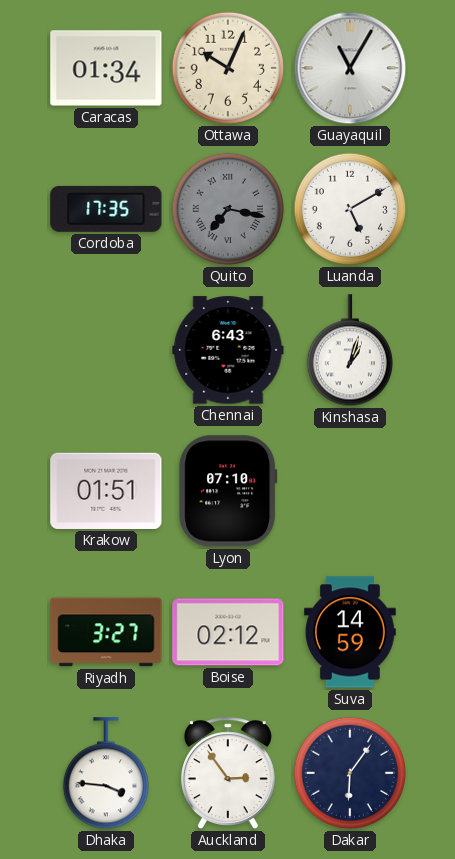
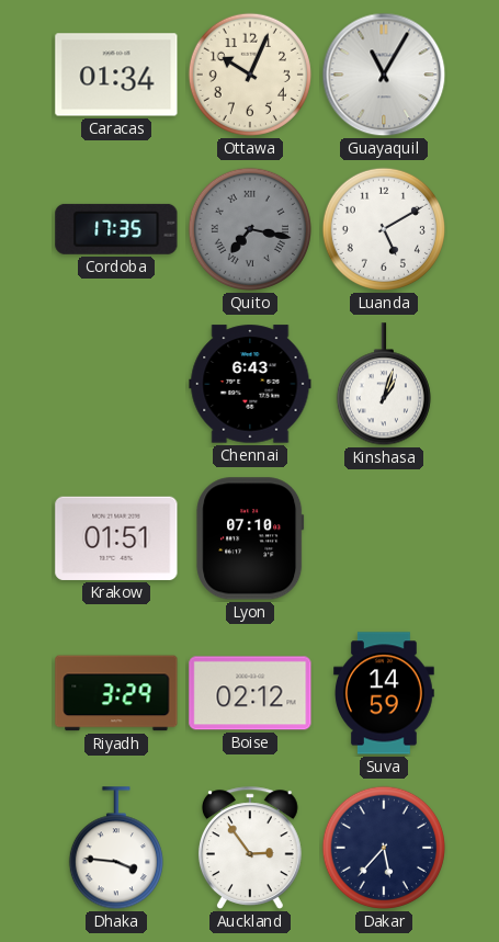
Riyadh: 3:27 -> 3:29
Dakar: 6:06 -> 5:37
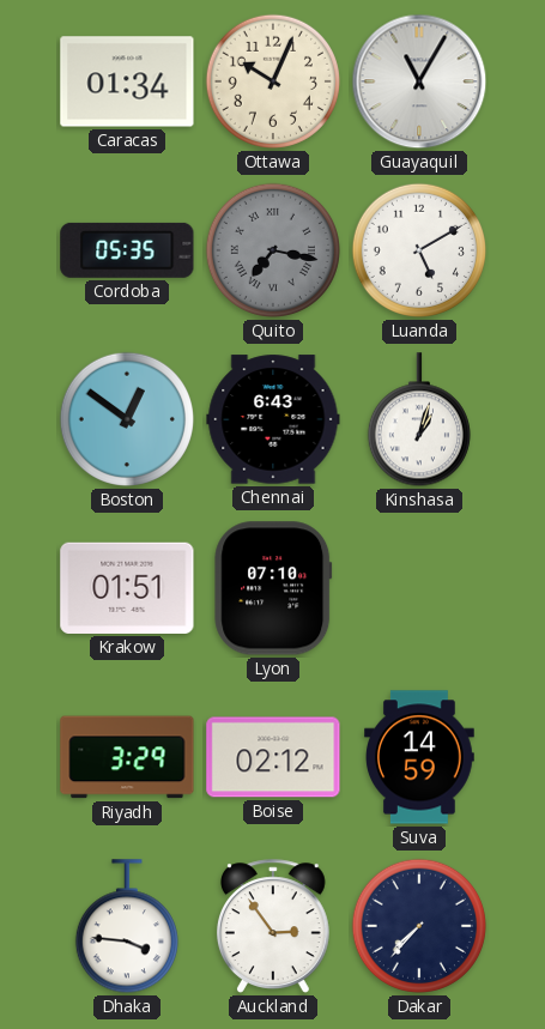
Cordoba: 17:35 -> 05:35
Boston: none -> 12:51
Dakar: 5:37 -> 7:37
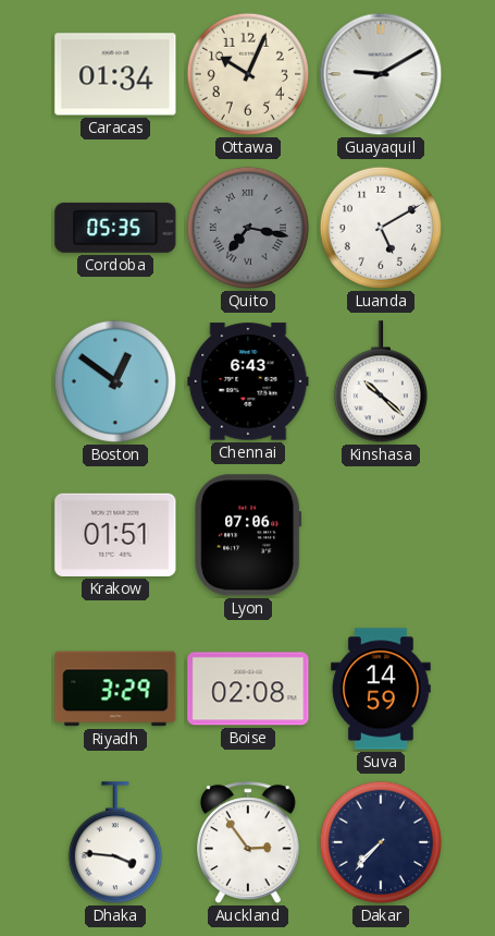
Guayaquil: 11:05 -> 9:10
Kinshasa: 1:03 -> 10:22
Lyon: 07:10 -> 07:06
Boise: 02:12 -> 02:08
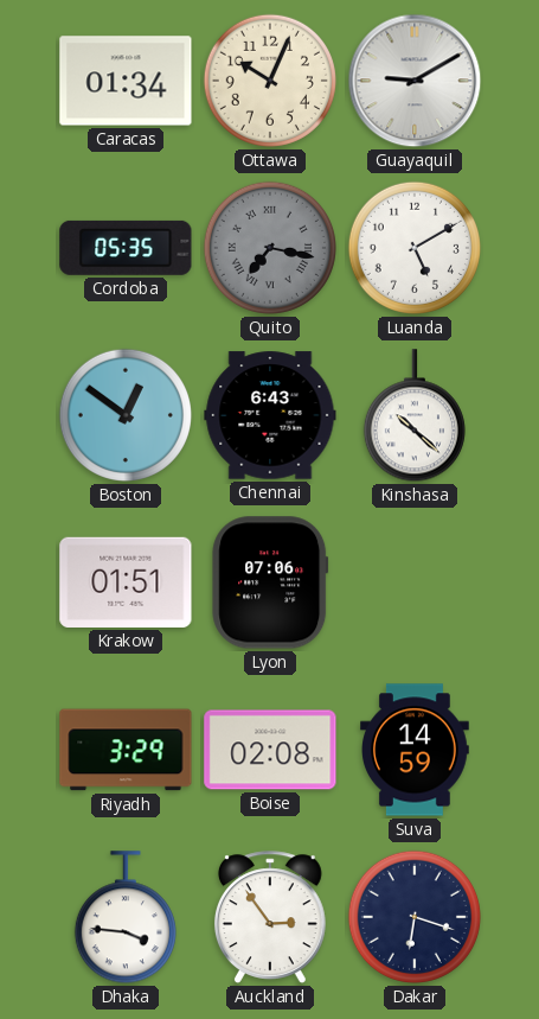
Dakar: 7:37 -> 6:18
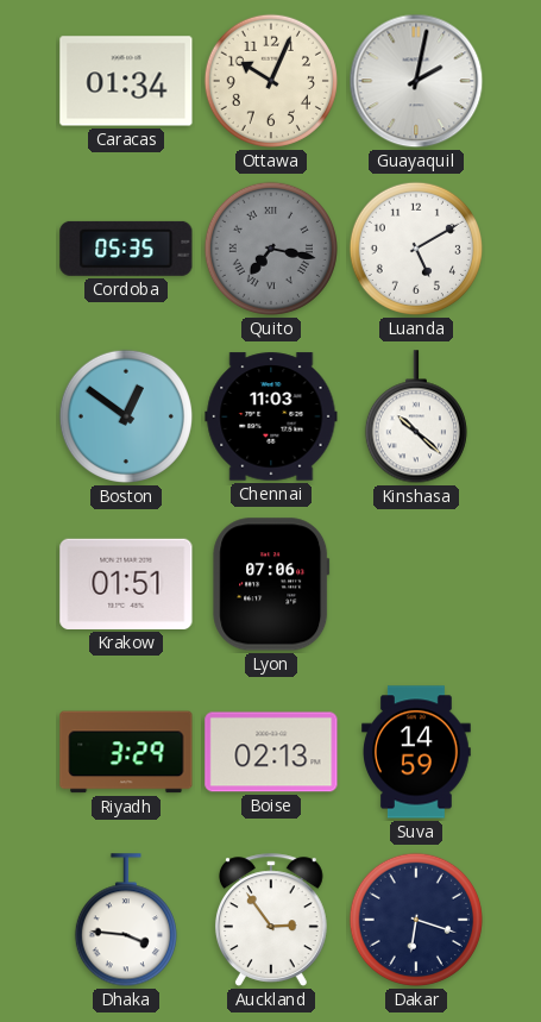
Guayaquil: 9:10 -> 2:02
Chennai: 6:43 -> 11:03
Boise: 02:08 -> 02:13
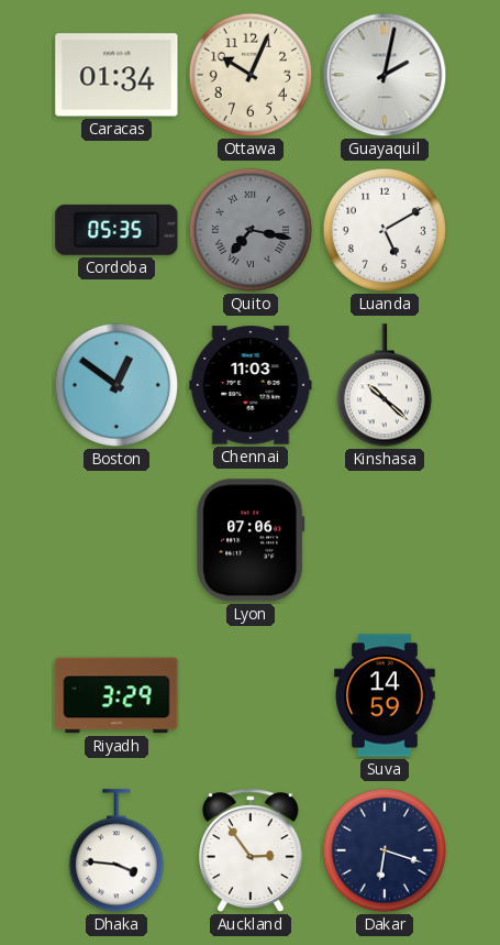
Krakow: 01:51 -> none
Boise: 02:13 -> none
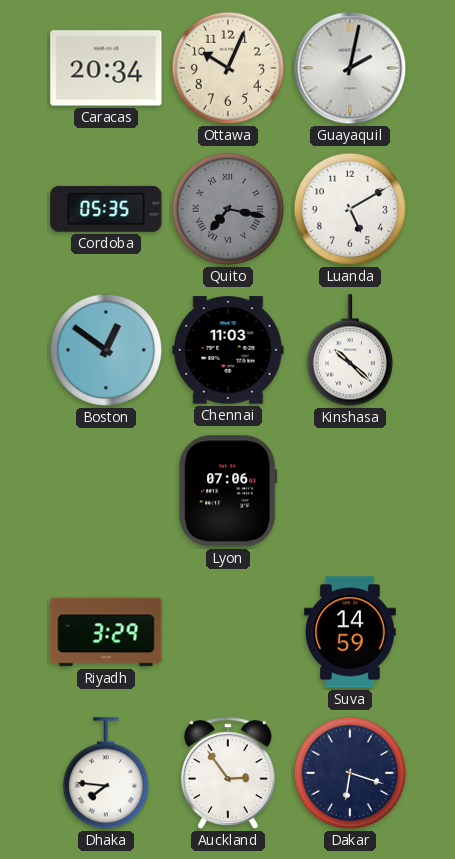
Caracas: 01:34 -> 20:34
Dhaka: 3:46 -> 7:46
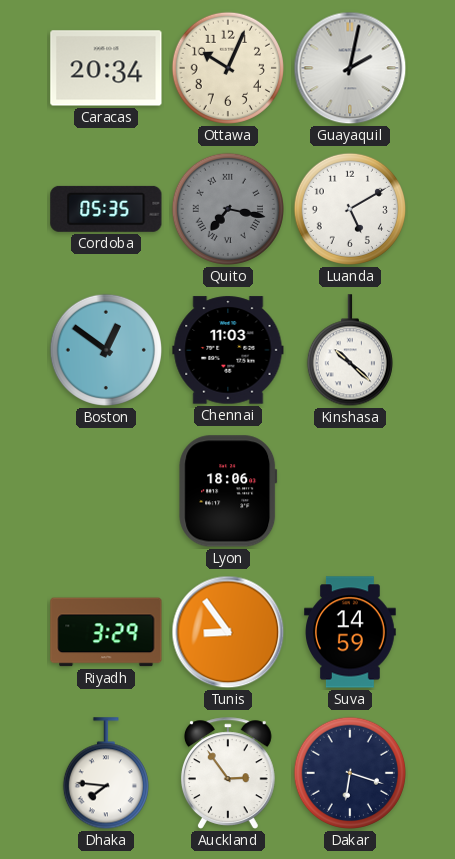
Lyon: 07:06 -> 18:06
Tunis: none -> 8:54
